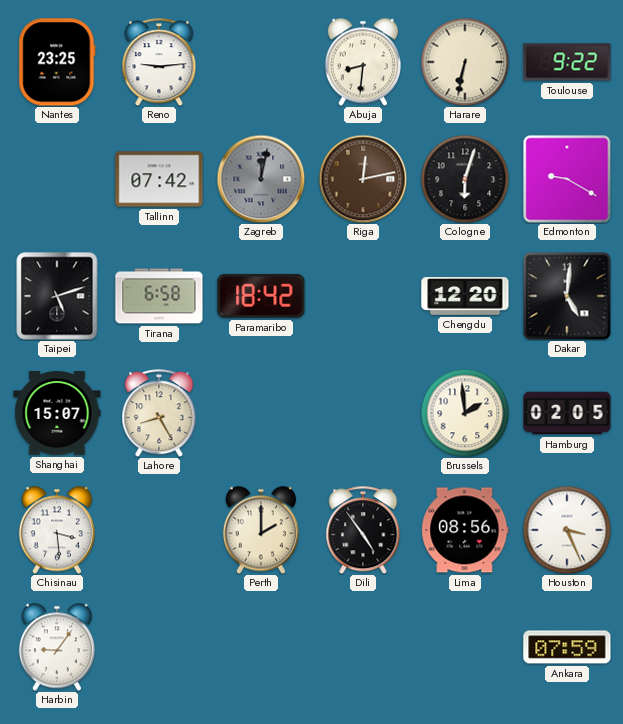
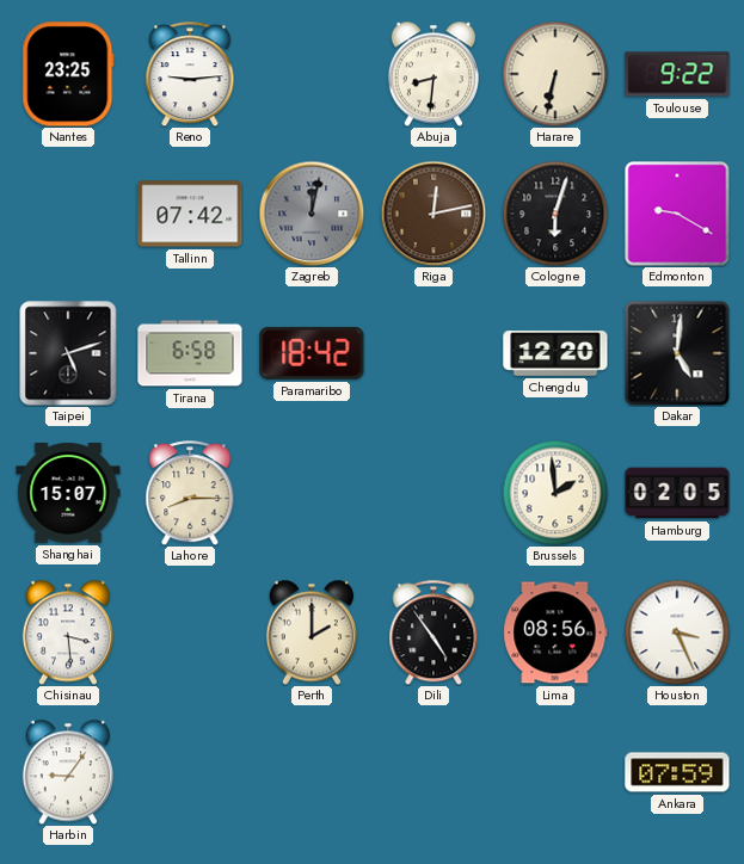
Lahore: 8:25 -> 8:15
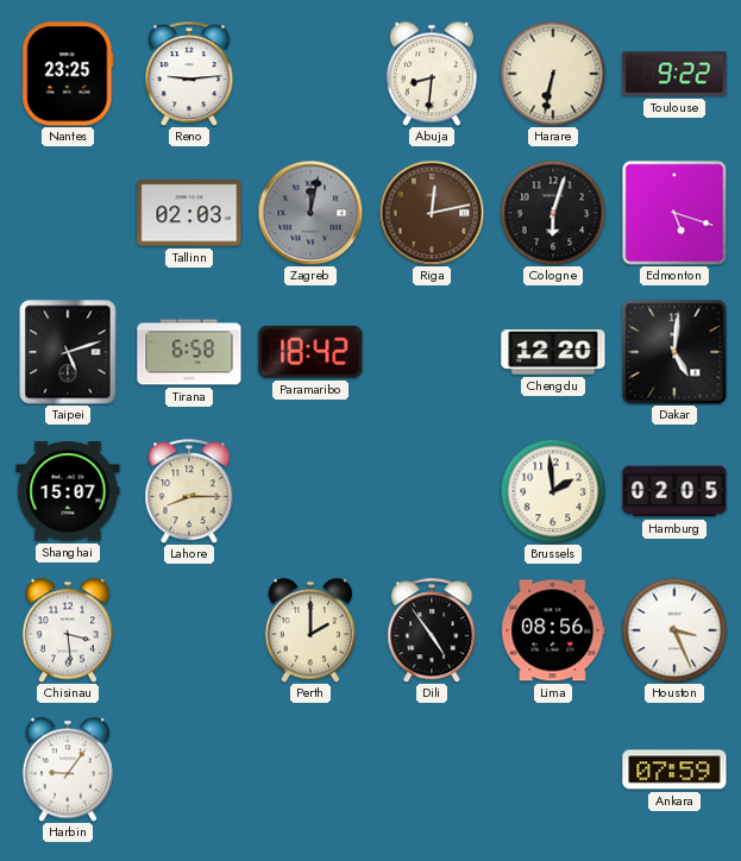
Tallinn: 07:42 -> 02:03
Edmonton: 9:20 -> 5:18
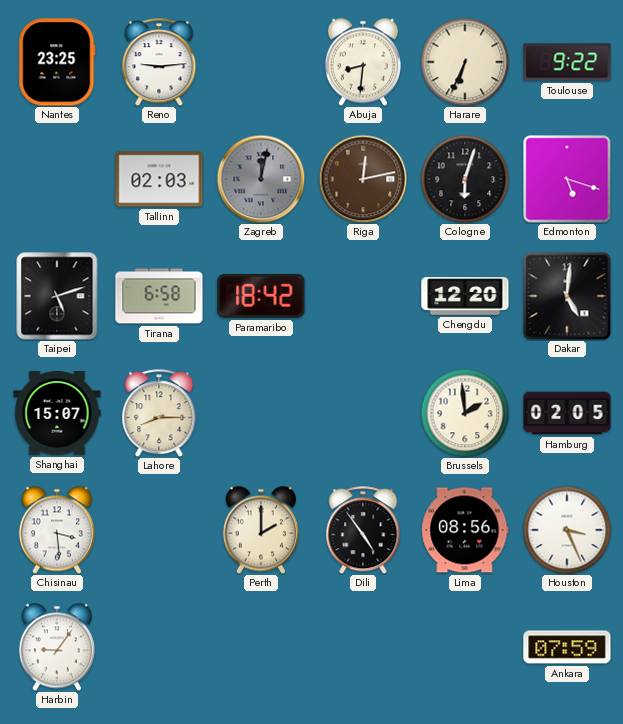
Harare: 6:32 -> 6:34
